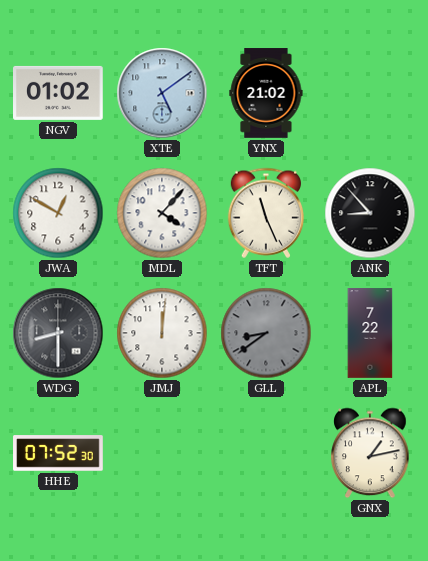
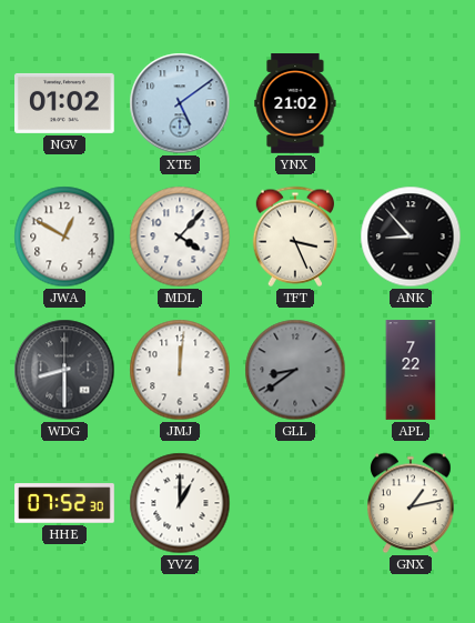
TFT: 11:26 -> 3:26
YVZ: none -> 1:00
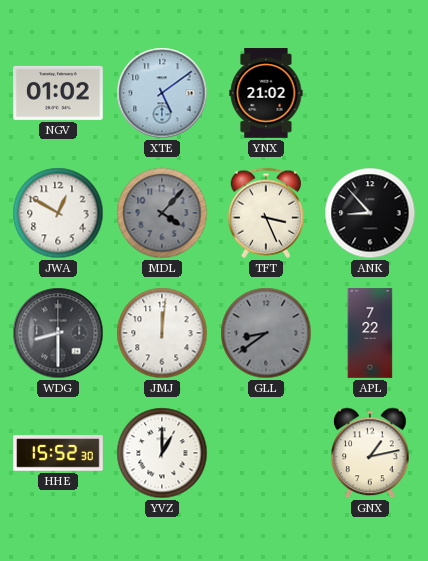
MDL dial: white -> grey
HHE: 07:52 -> 15:52
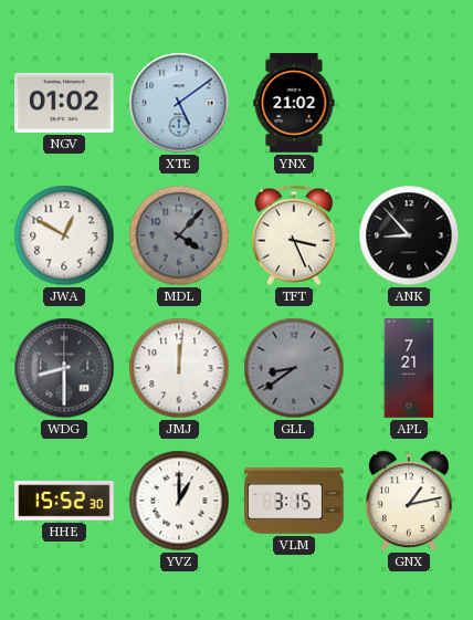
APL: 7:22 -> 7:21
VLM: none -> 3:15
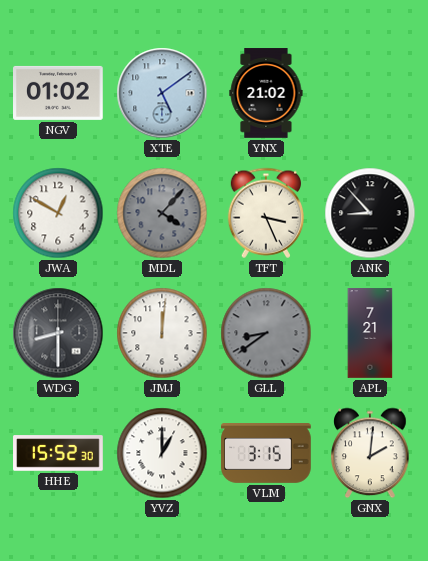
GNX: 1:13 -> 2:01
